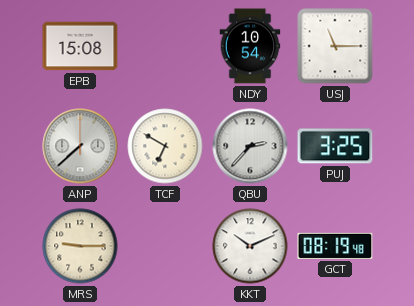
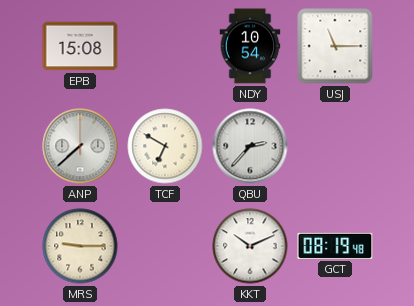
PUJ: 3:25 -> none
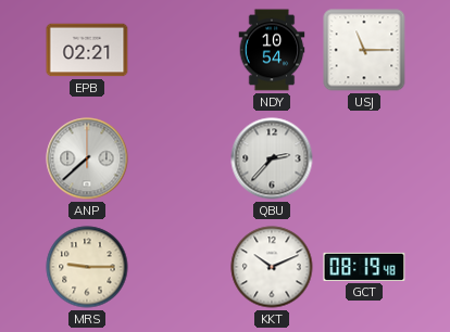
EPB: 15:08 -> 02:21
TCF: 6:50 -> none
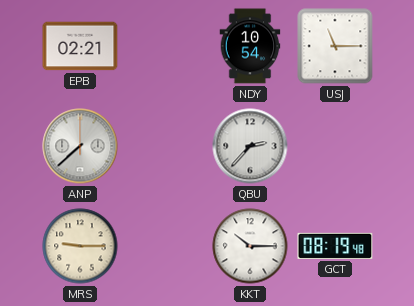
KKT: 10:11 -> 10:15
